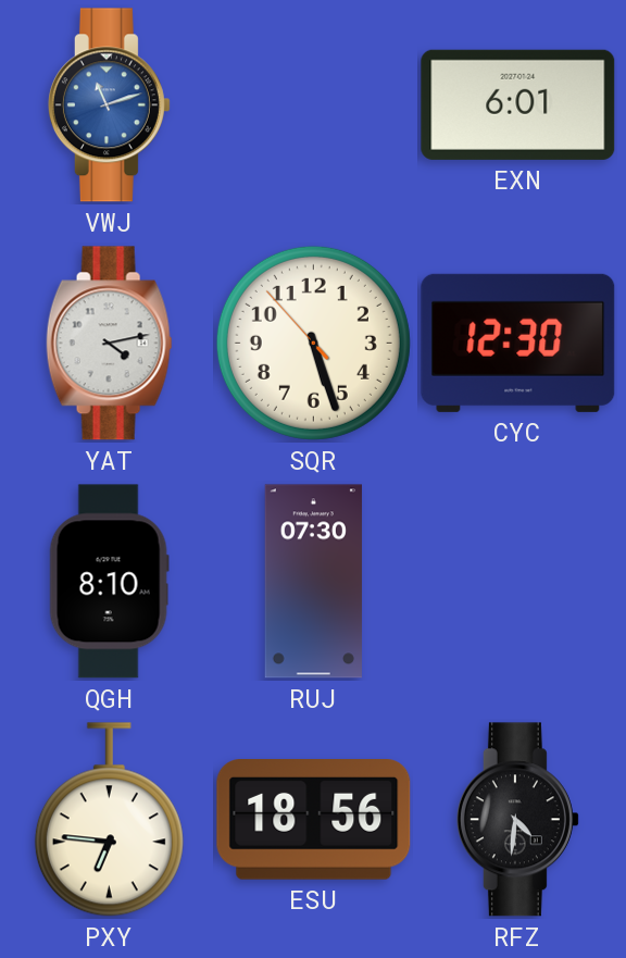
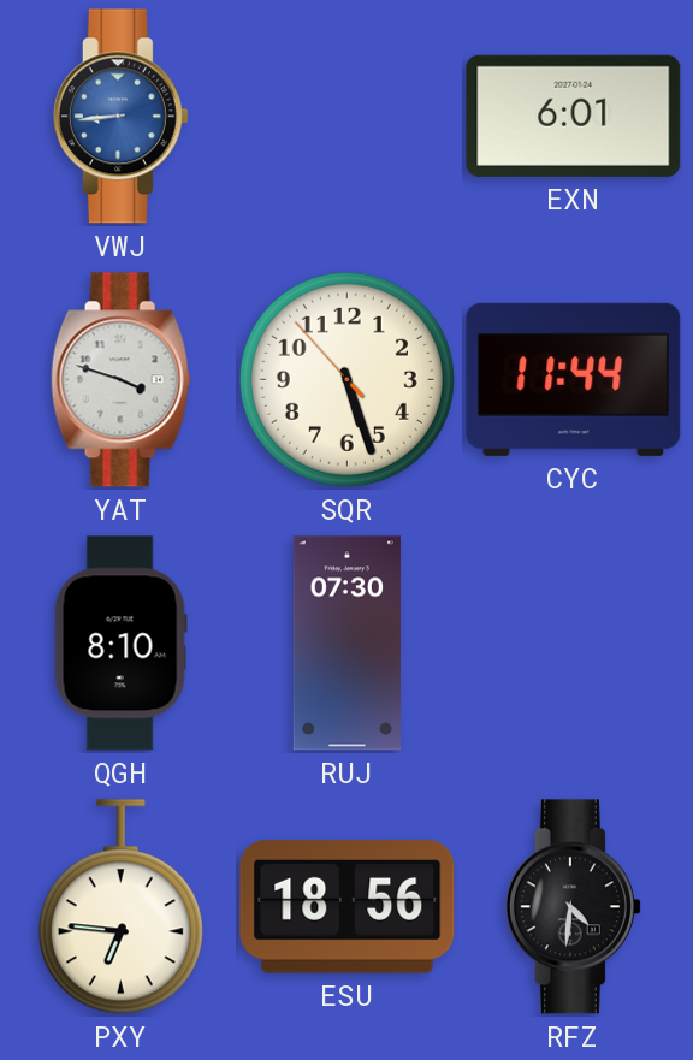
VWJ: 11:12 -> 8:44
YAT: 4:13 -> 3:48
CYC: 12:30 -> 11:44
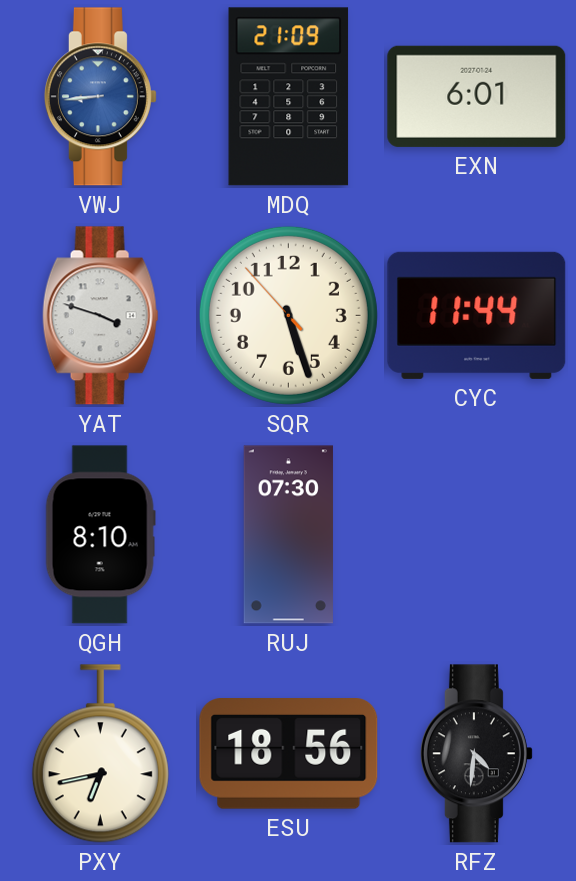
MDQ: none -> 21:09
PXY: 6:46 -> 6:43
